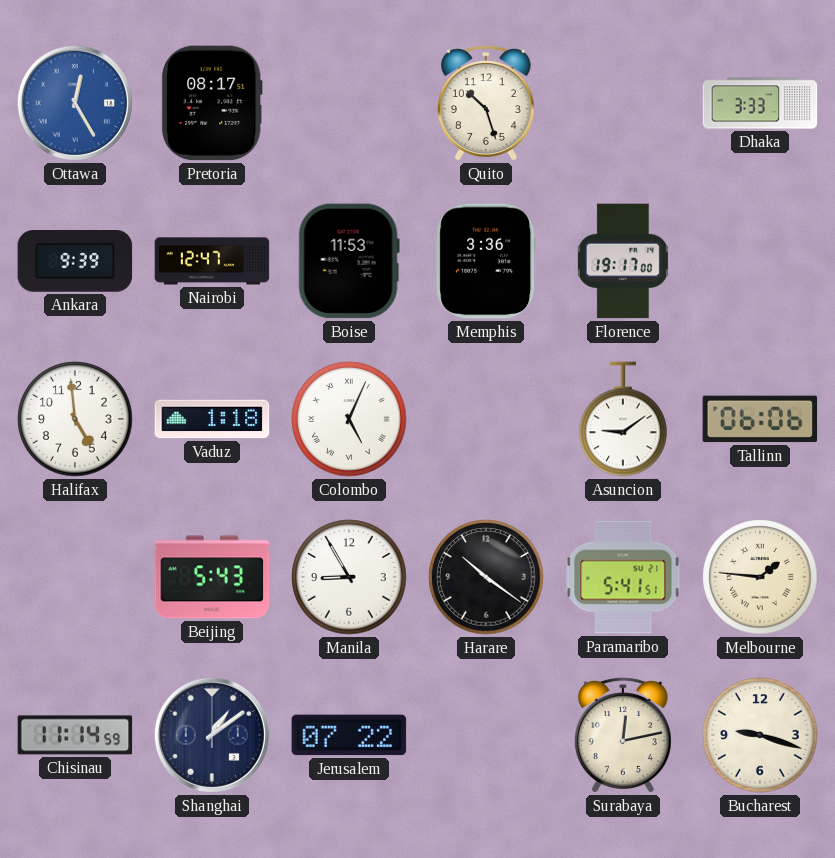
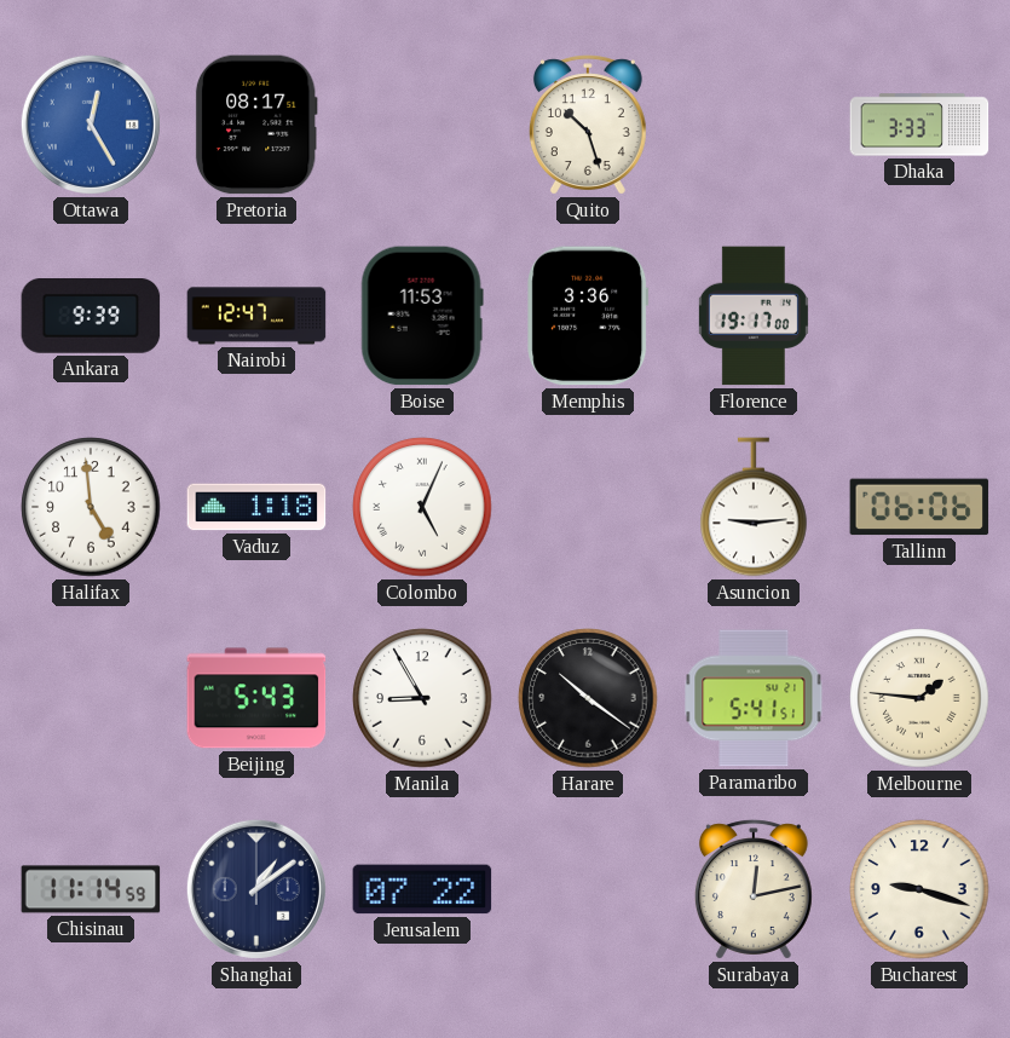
Asuncion: 9:09 -> 9:14
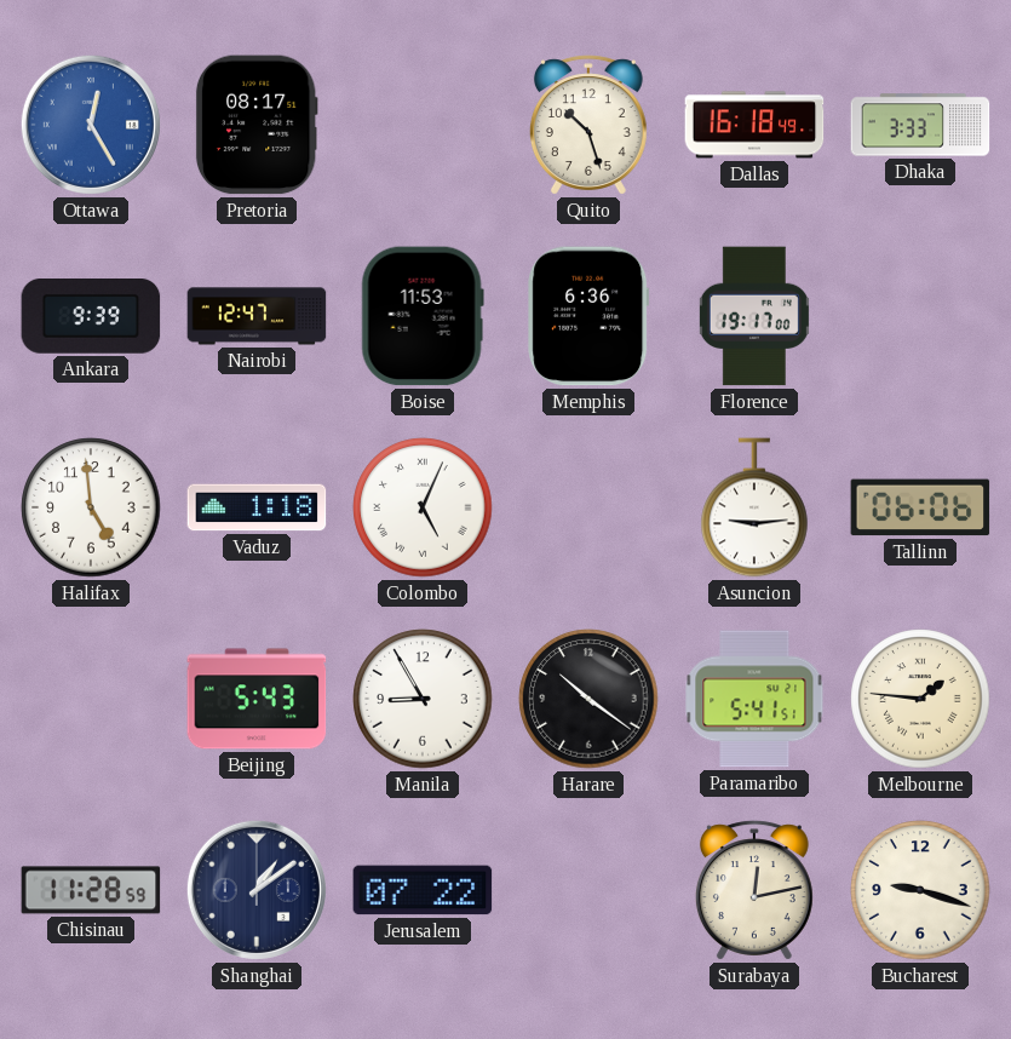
Dallas: none -> 16:18
Memphis: 3:36 -> 6:36
Chisinau: 11:14 -> 11:28
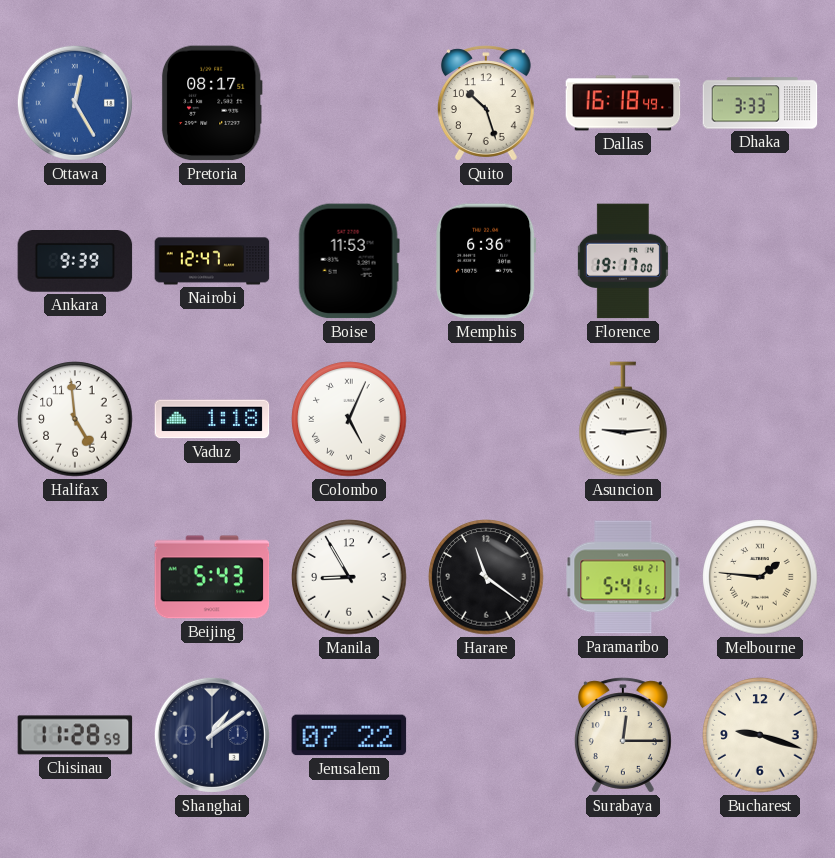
Tallinn: 06:06 -> none
Harare: 10:21 -> 11:21
Surabaya: 12:13 -> 12:15
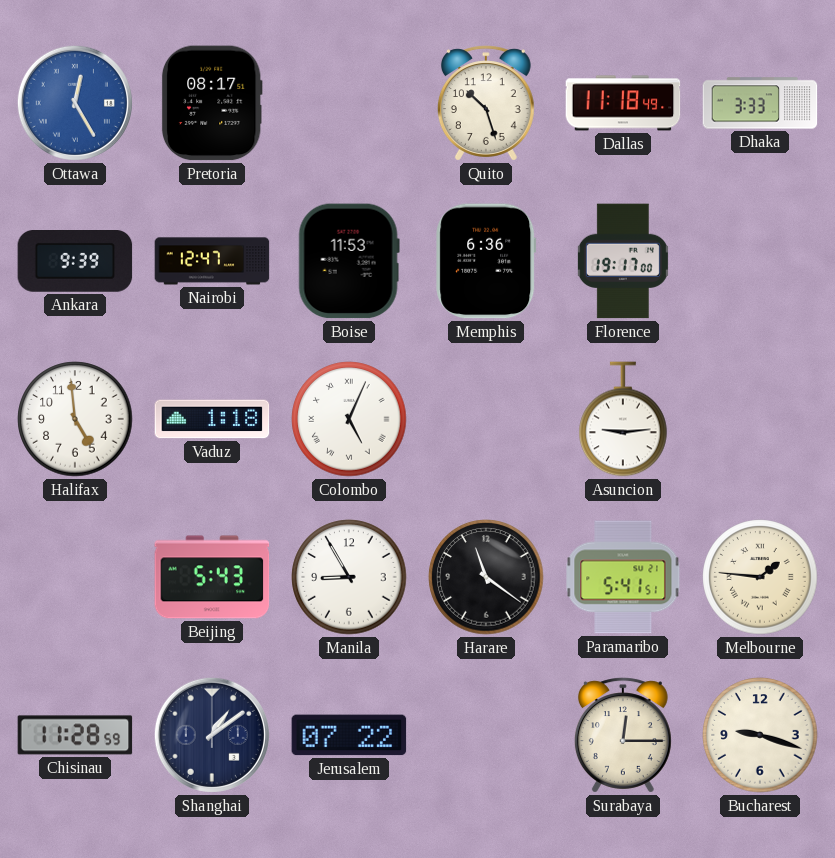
Dallas: 16:18 -> 11:18
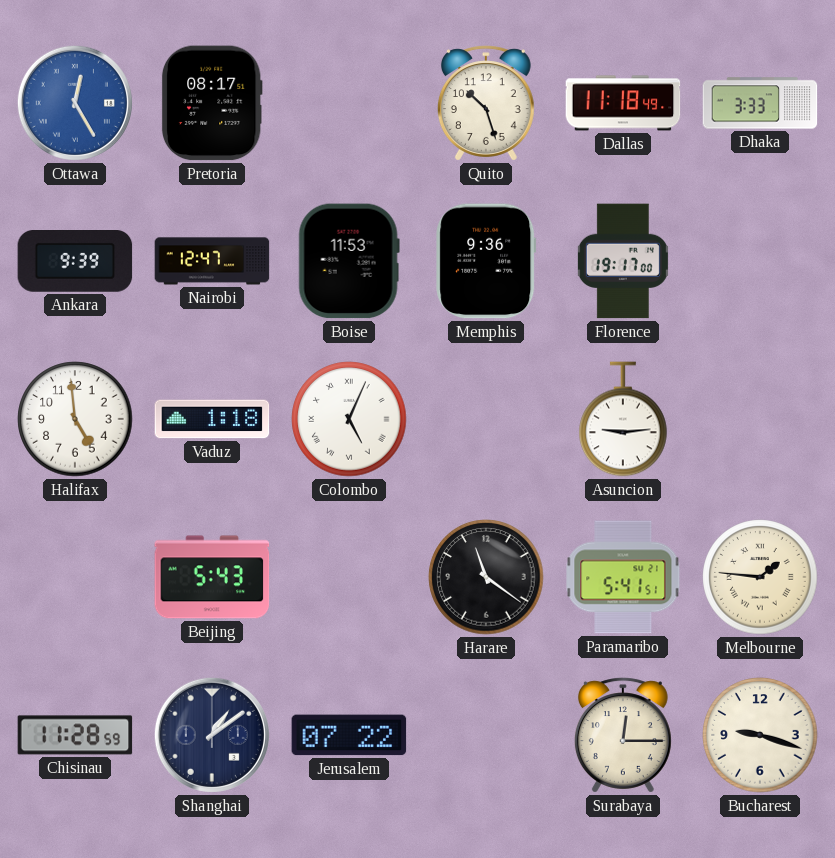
Memphis: 6:36 -> 9:36
Manila: 8:55 -> none
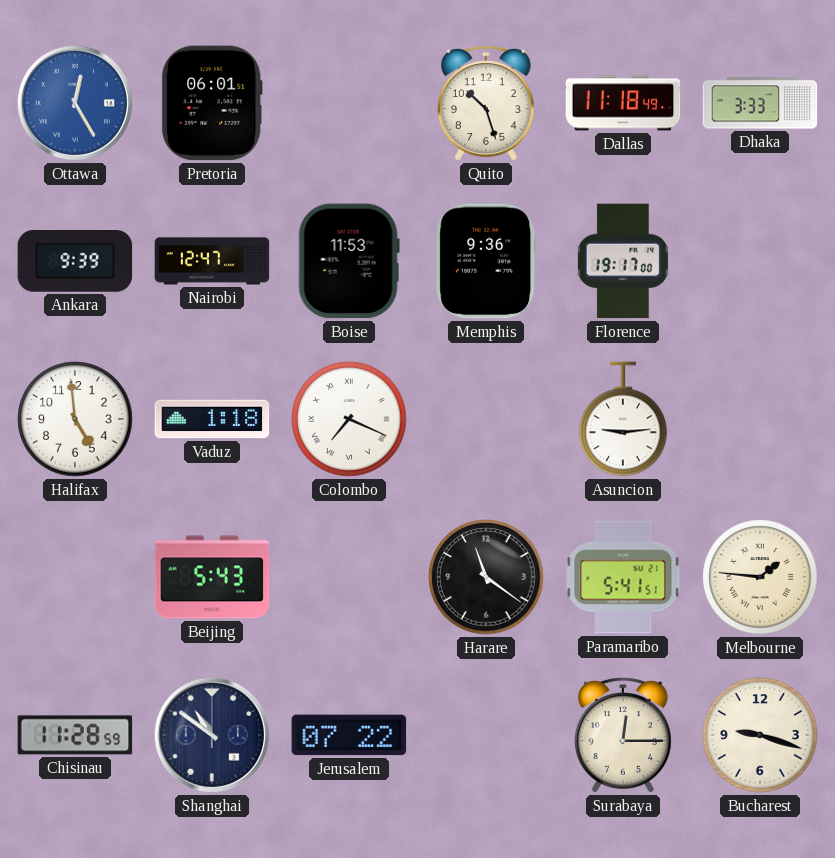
Pretoria: 08:17 -> 06:01
Colombo: 5:04 -> 7:19
Shanghai: 1:09 -> 10:51
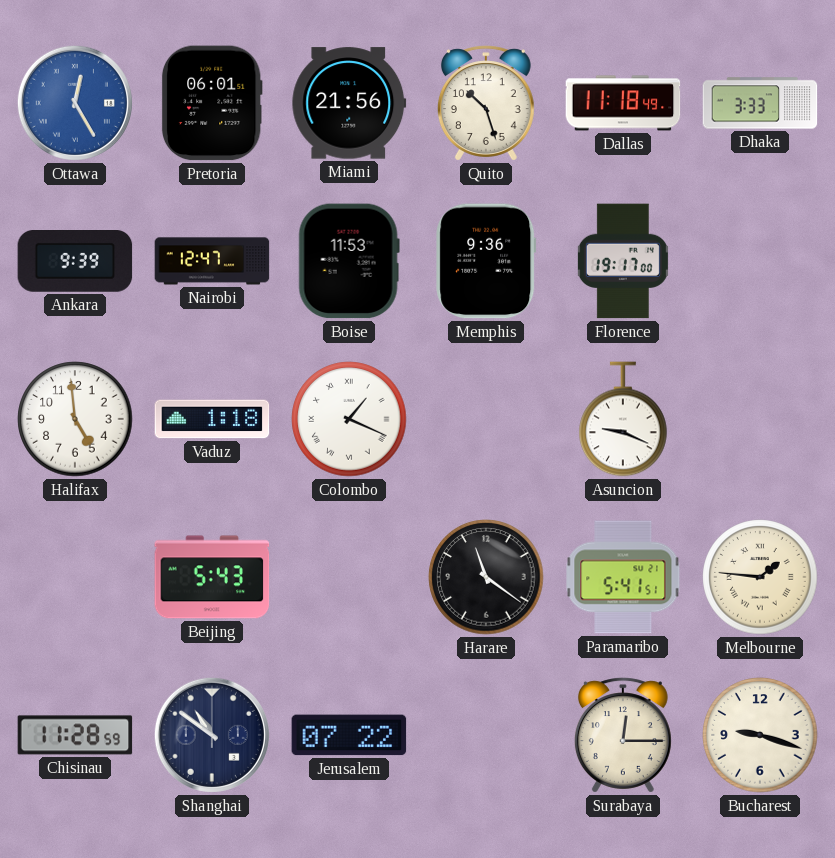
Miami: none -> 21:56
Colombo: 7:19 -> 1:19
Asuncion: 9:14 -> 9:19
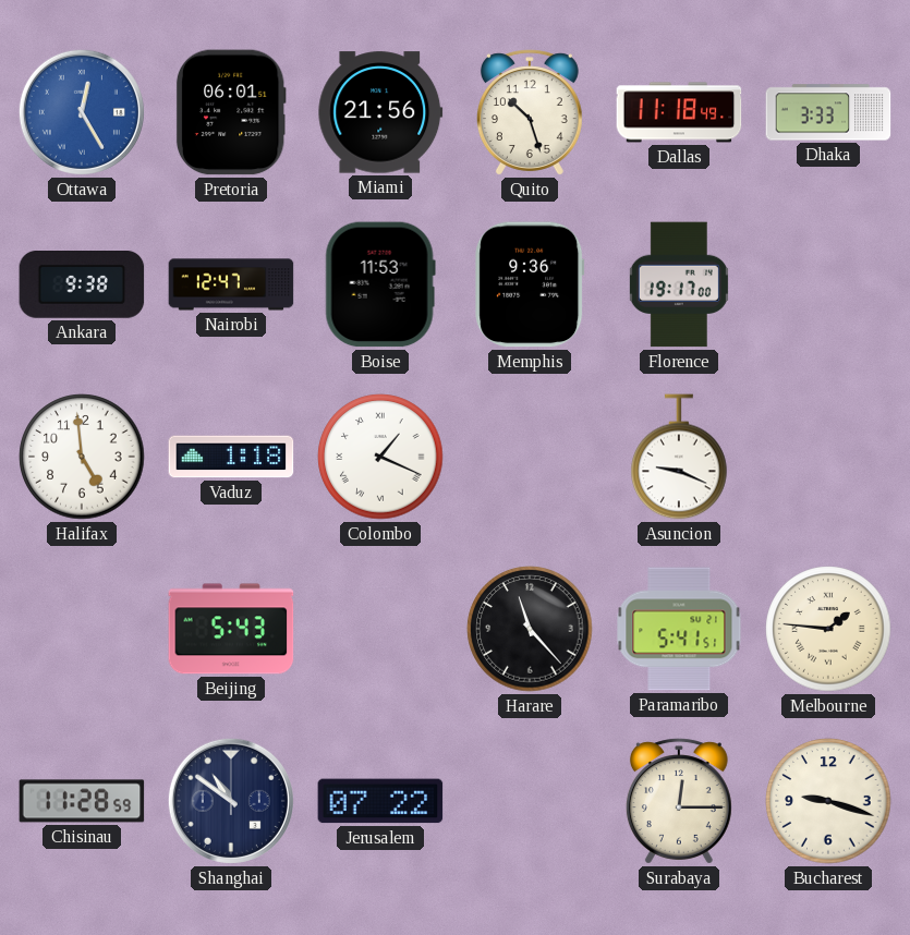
Ankara: 9:39 -> 9:38
Harare: 11:21 -> 11:23
